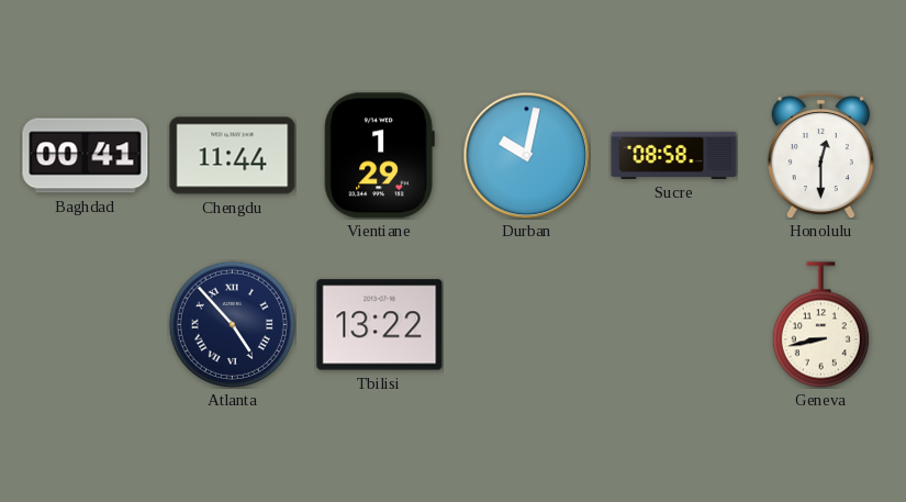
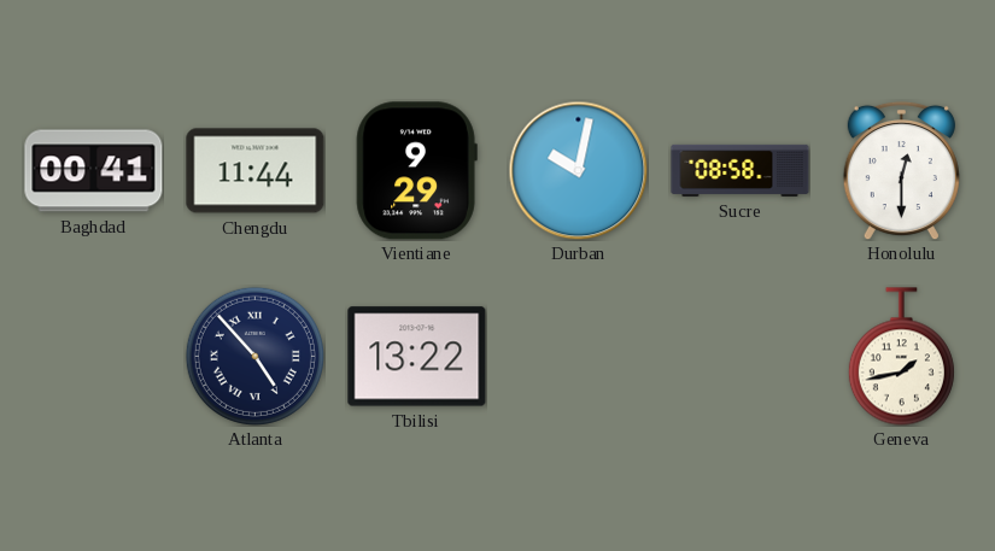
Vientiane: 1:29 -> 9:29
Geneva: 8:43 -> 1:43
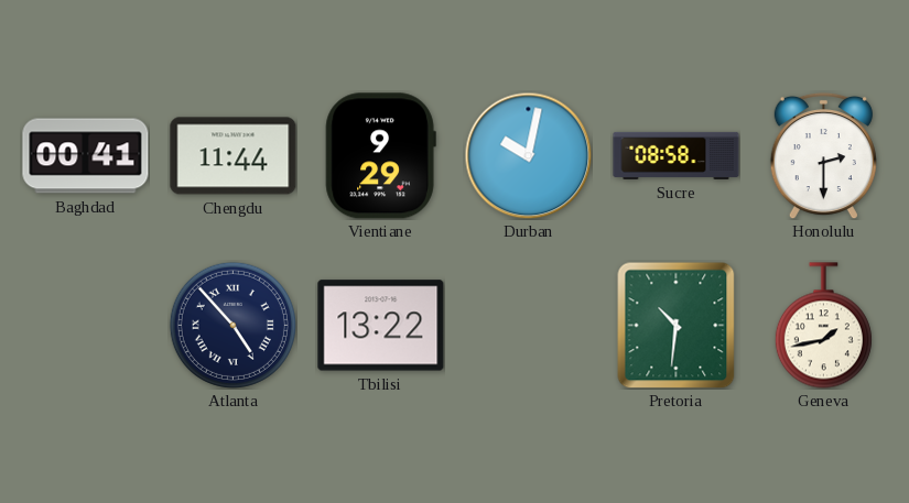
Honolulu: 12:30 -> 2:30
Pretoria: none -> 10:31
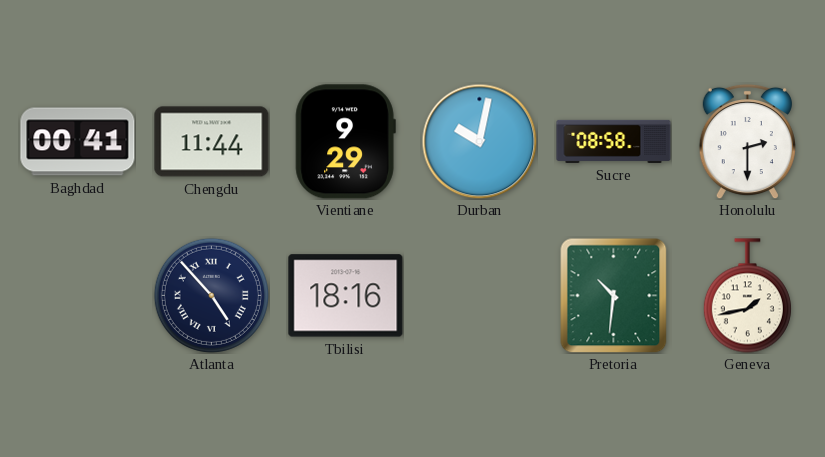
Tbilisi: 13:22 -> 18:16
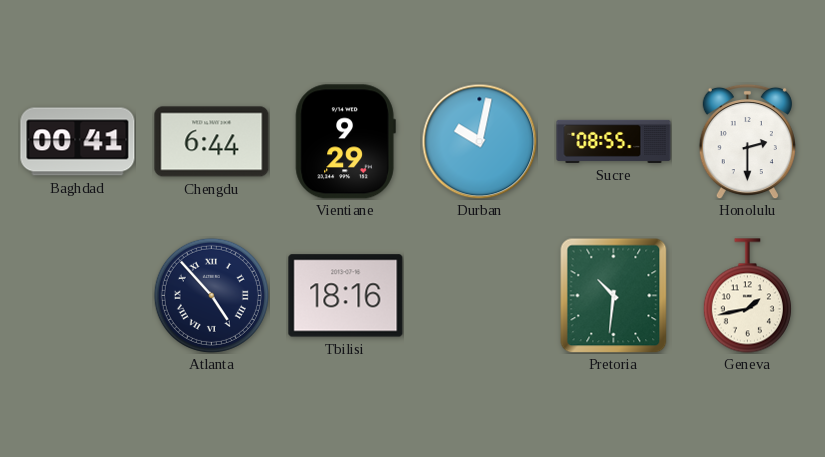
Chengdu: 11:44 -> 6:44
Sucre: 08:58 -> 08:55
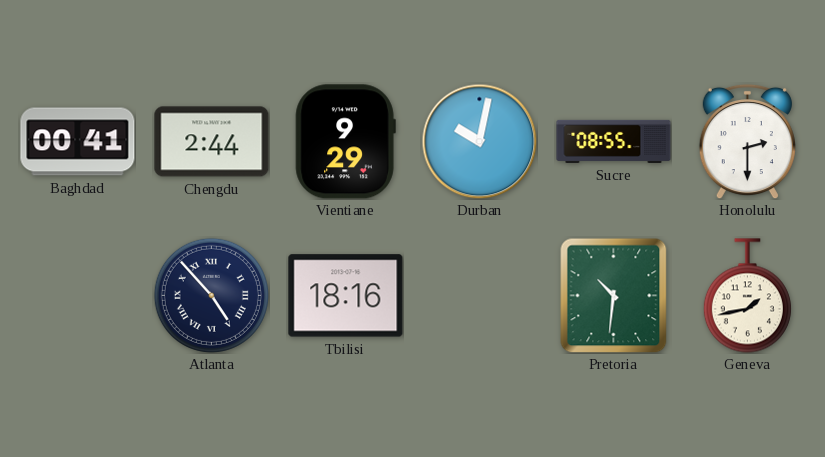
Chengdu: 6:44 -> 2:44
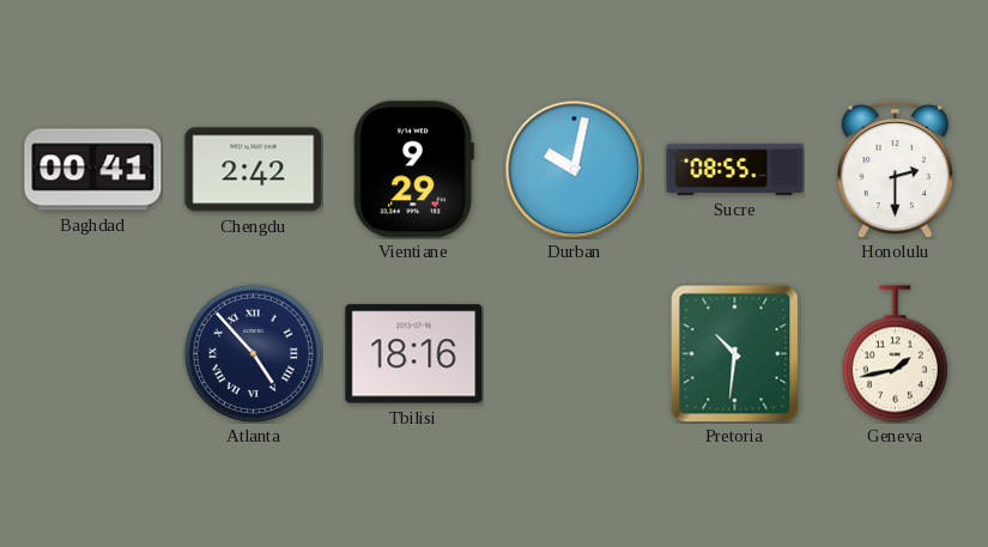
Chengdu: 2:44 -> 2:42
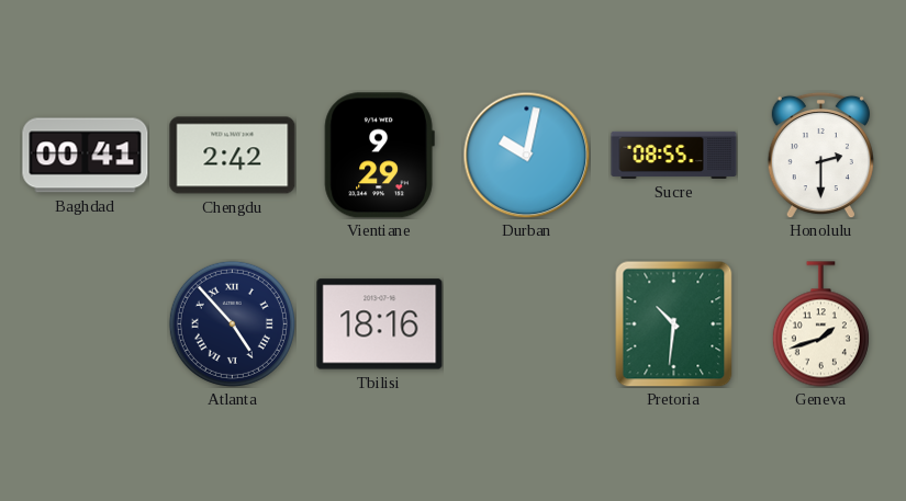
Geneva: 1:43 -> 1:42
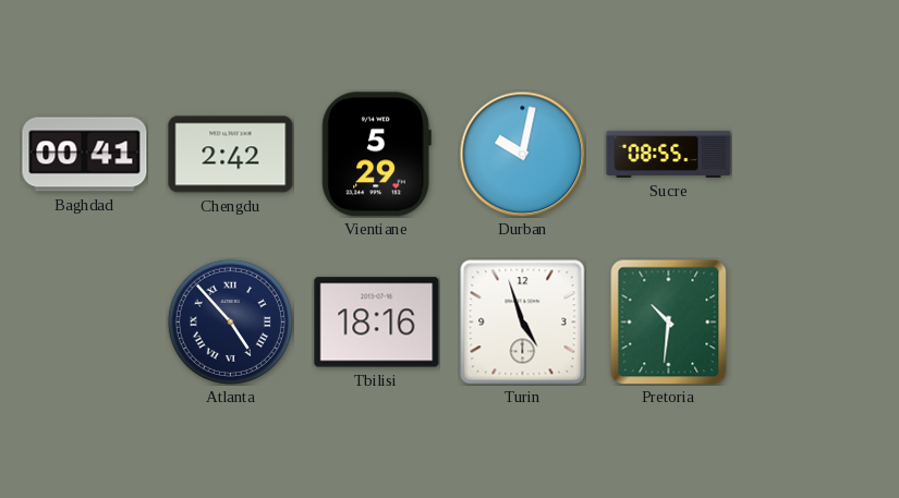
Vientiane: 9:29 -> 5:29
Honolulu: 2:30 -> none
Turin: none -> 4:57
Geneva: 1:42 -> none
